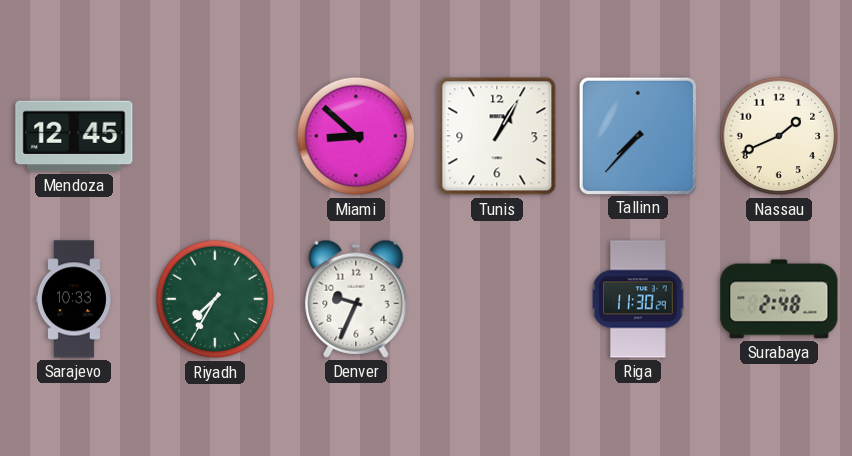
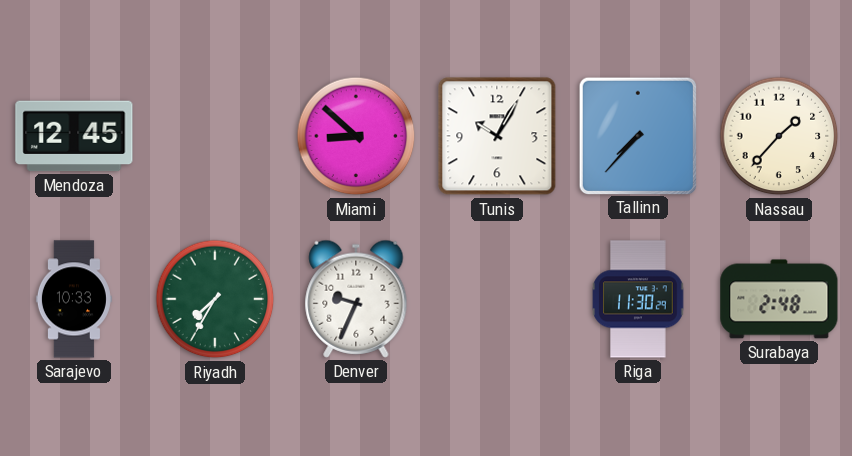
Tunis: 1:05 -> 10:05
Nassau: 1:41 -> 1:37
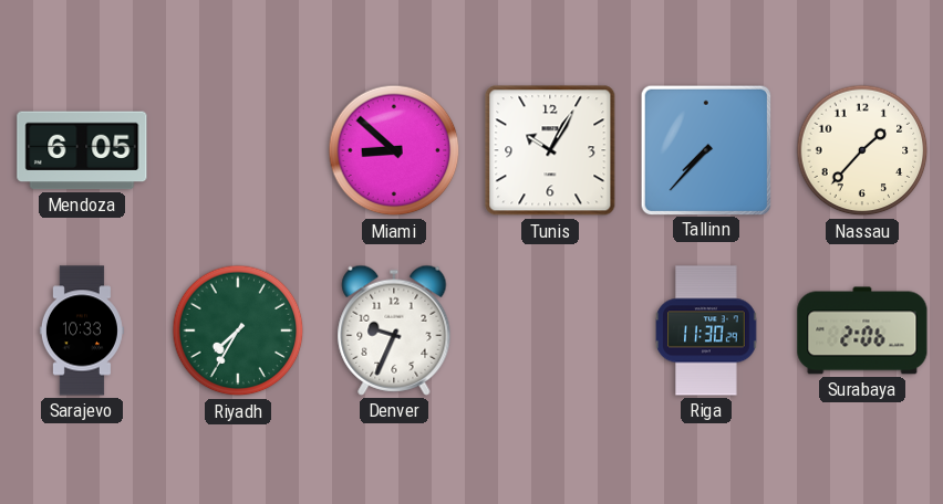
Mendoza: 12:45 -> 6:05
Surabaya: 2:48 -> 2:06
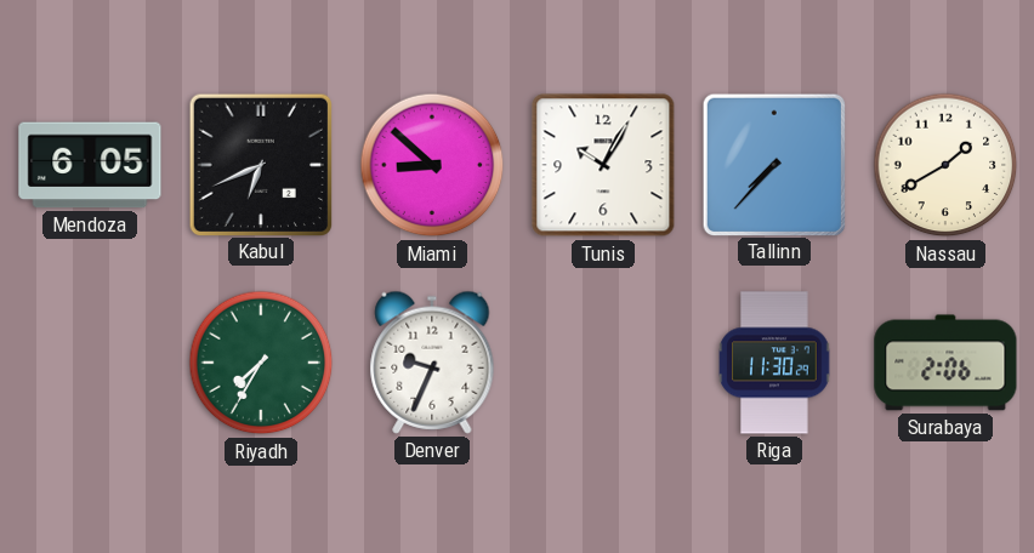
Kabul: none -> 6:41
Nassau: 1:37 -> 1:40
Sarajevo: 10:33 -> none
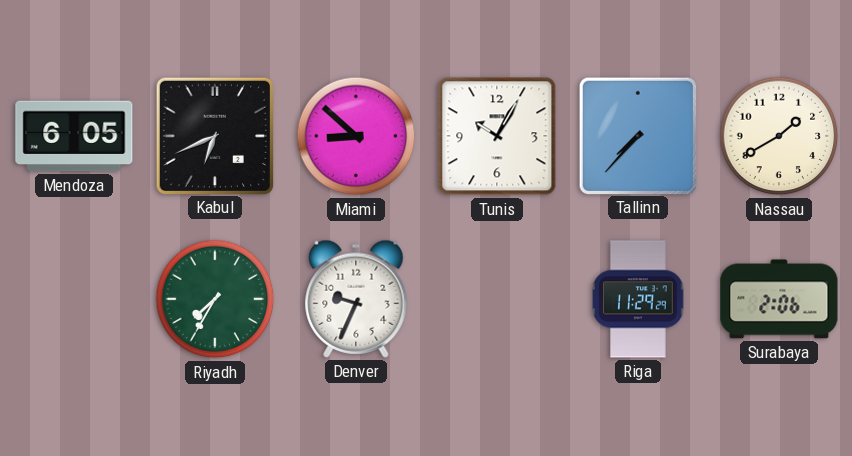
Riga: 11:30 -> 11:29
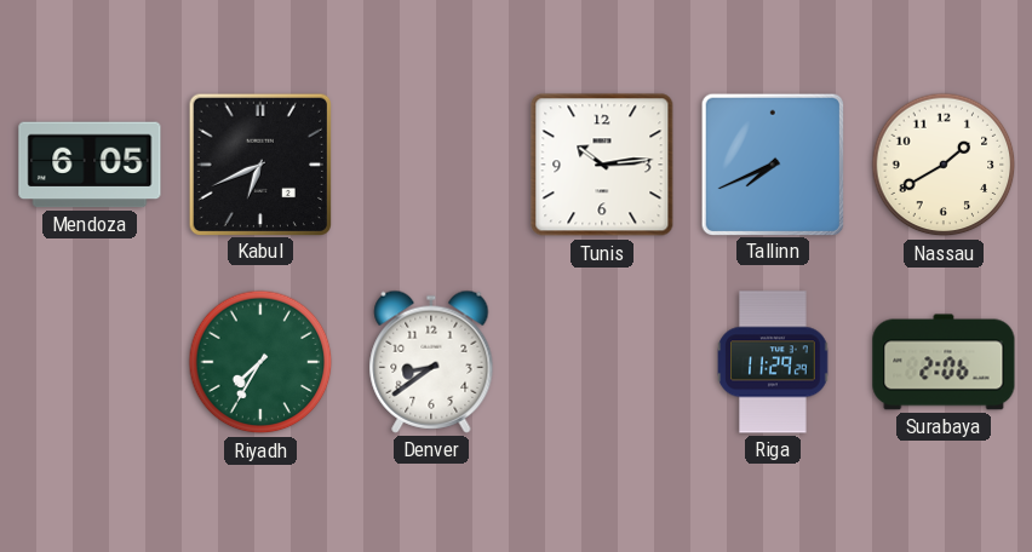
Miami: 8:52 -> none
Tunis: 10:05 -> 10:14
Tallinn: 7:37 -> 7:41
Denver: 9:34 -> 8:39
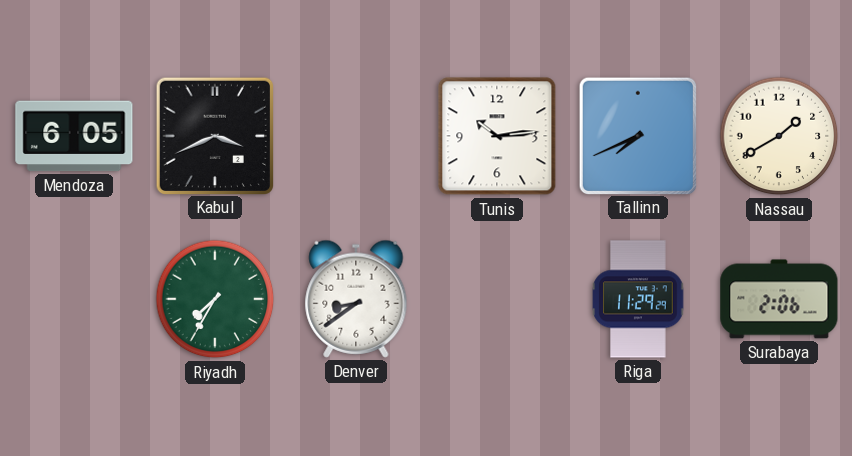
Kabul: 6:41 -> 3:41
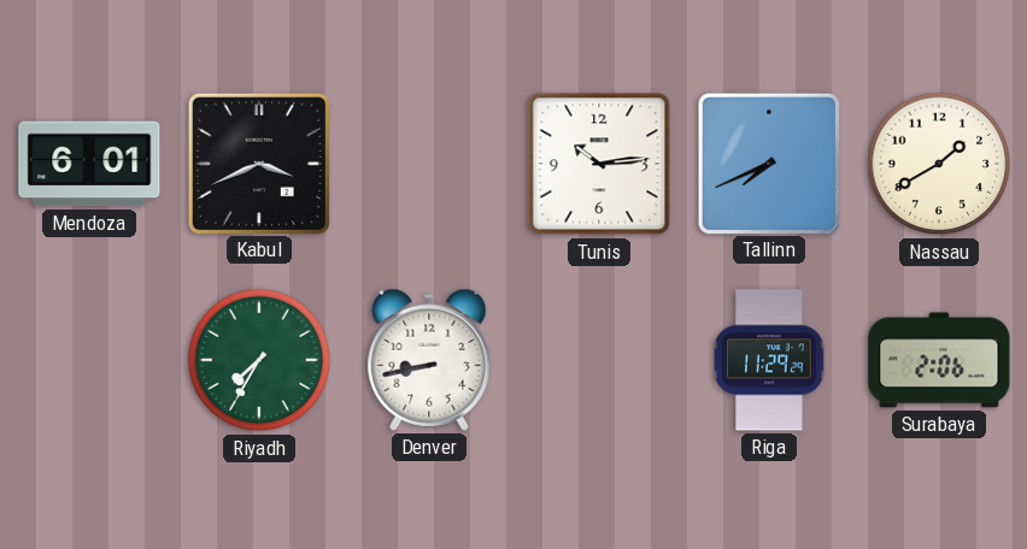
Mendoza: 6:05 -> 6:01
Denver: 8:39 -> 8:43
